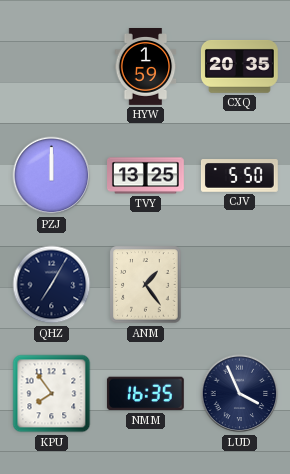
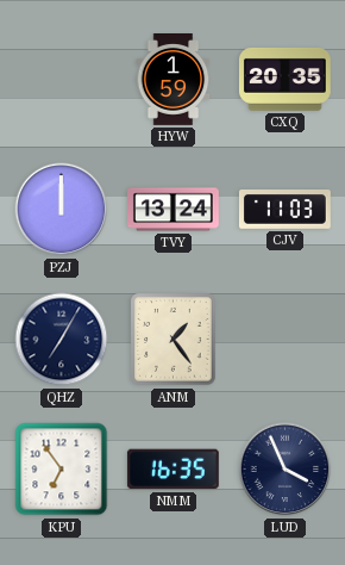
TVY: 13:25 -> 13:24
CJV: 5:50 -> 11:03
KPU: 7:54 -> 6:54
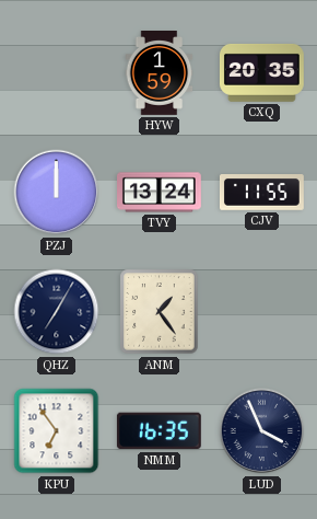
CJV: 11:03 -> 11:55
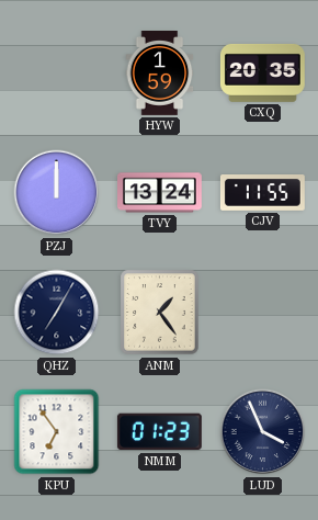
NMM: 16:35 -> 01:23
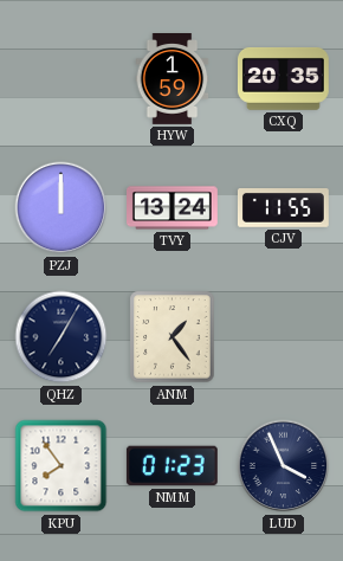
KPU: 6:54 -> 7:54
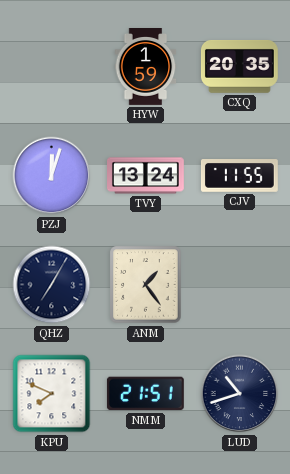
PZJ: 12:00 -> 12:03
KPU: 7:54 -> 7:49
NMM: 01:23 -> 21:51
LUD: 3:56 -> 10:42
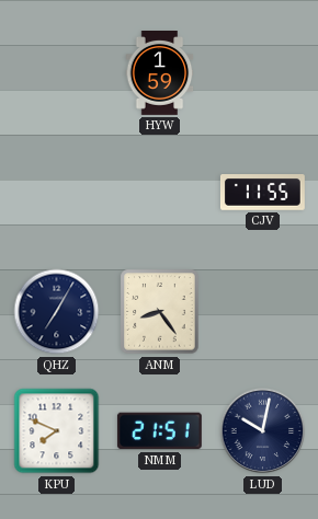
CXQ: 20:35 -> none
PZJ: 12:03 -> none
TVY: 13:24 -> none
ANM: 1:24 -> 8:24
LUD: 10:42 -> 10:02
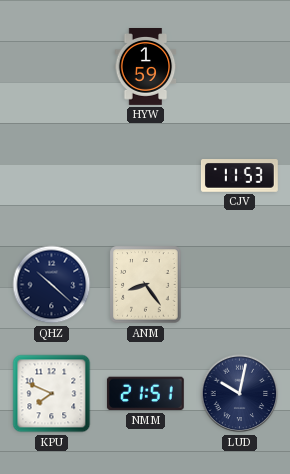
CJV: 11:55 -> 11:53
QHZ: 7:05 -> 10:22
